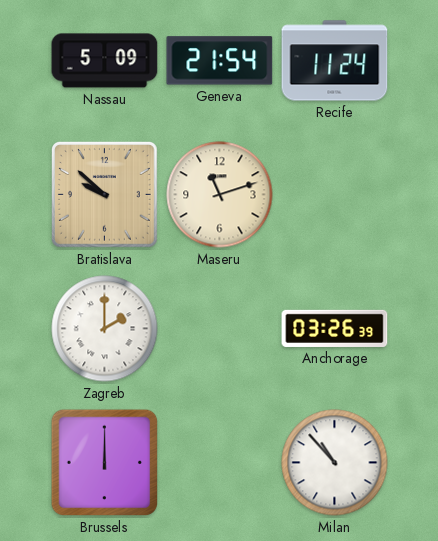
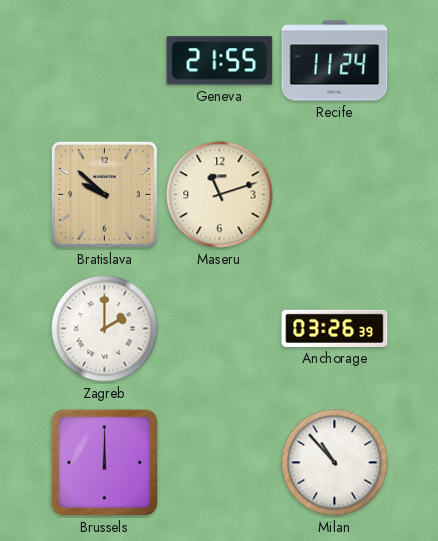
Nassau: 5:09 -> none
Geneva: 21:54 -> 21:55
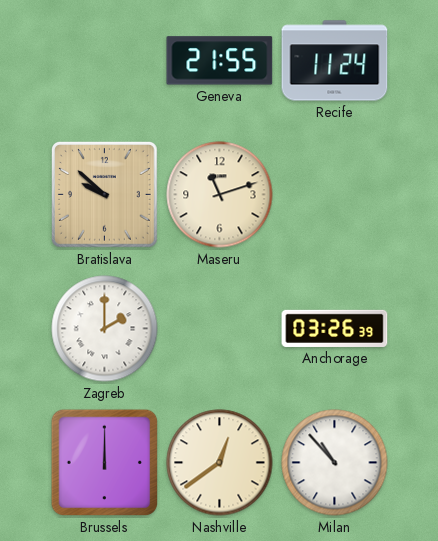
Nashville: none -> 12:39
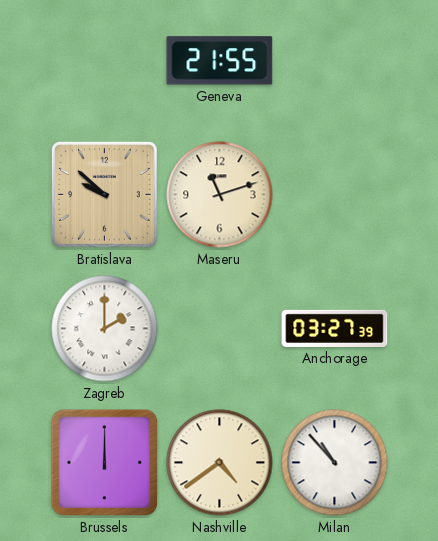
Recife: 11:24 -> none
Anchorage: 03:26 -> 03:27
Nashville: 12:39 -> 4:39
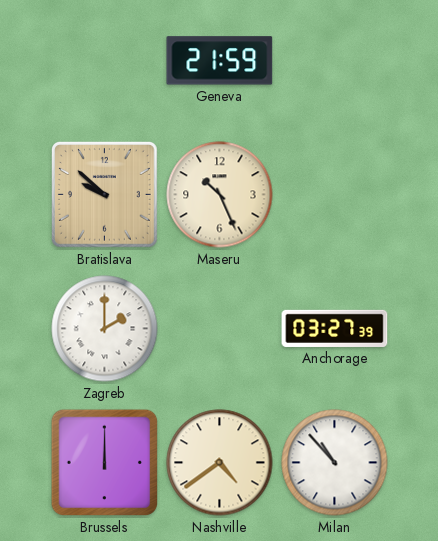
Geneva: 21:55 -> 21:59
Maseru: 11:12 -> 10:26
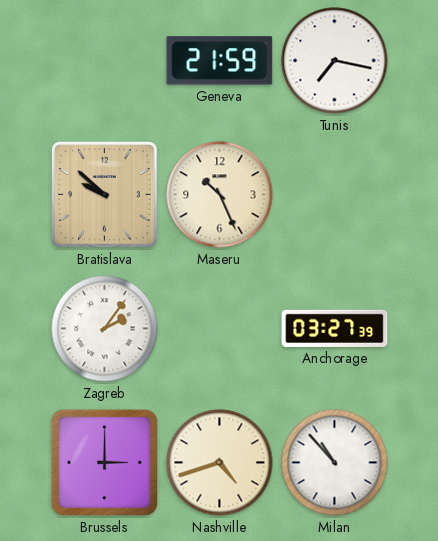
Tunis: none -> 7:17
Zagreb: 2:00 -> 2:06
Brussels: 12:00 -> 3:00
Nashville: 4:39 -> 4:42
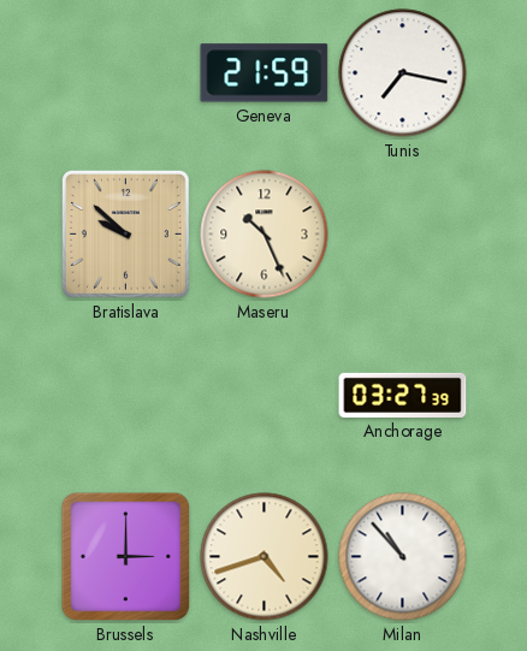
Zagreb: 2:06 -> none
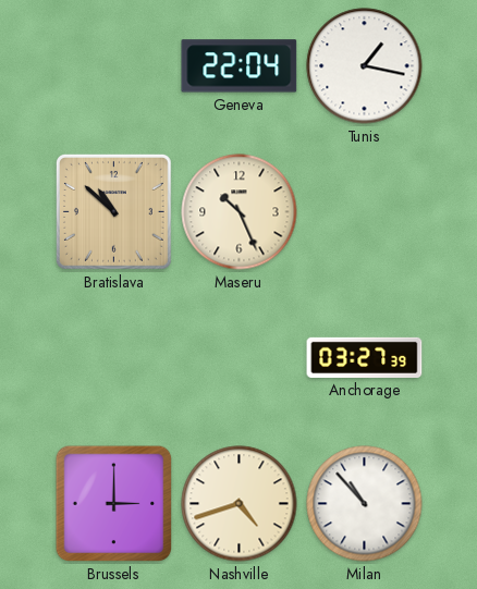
Geneva: 21:59 -> 22:04
Tunis: 7:17 -> 1:17
Bratislava: 9:52 -> 10:52
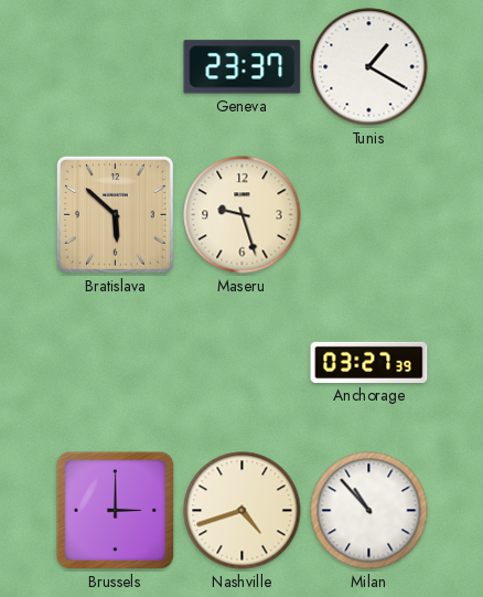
Geneva: 22:04 -> 23:37
Tunis: 1:17 -> 1:20
Bratislava: 10:52 -> 5:52
Maseru: 10:26 -> 9:27
